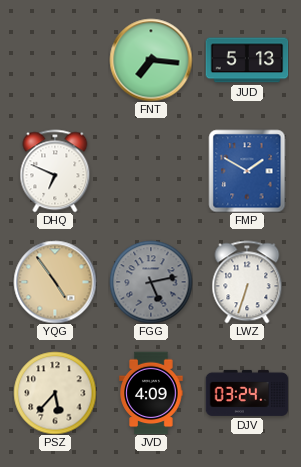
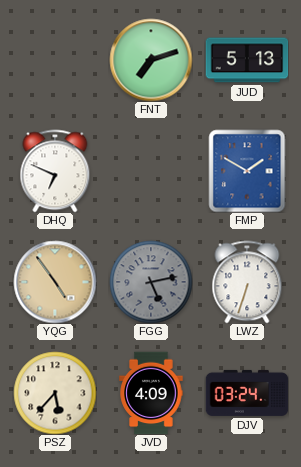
FNT: 7:16 -> 7:12
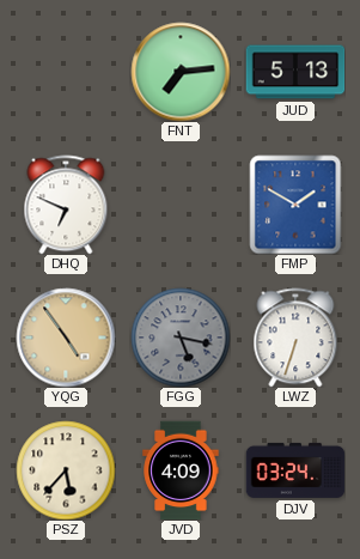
FNT: 7:12 -> 7:14
FGG: 5:13 -> 5:17
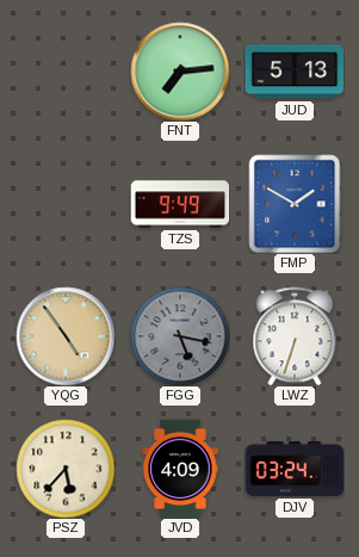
DHQ: 6:49 -> none
TZS: none -> 9:49
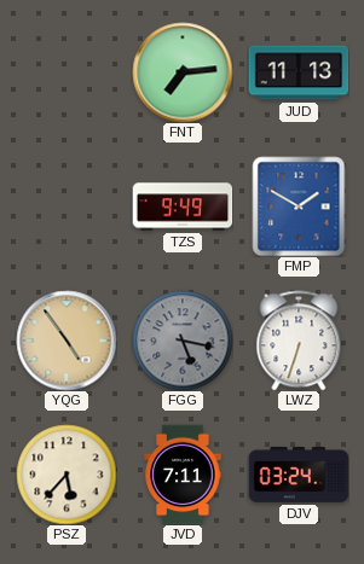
JUD: 5:13 -> 11:13
JVD: 4:09 -> 7:11
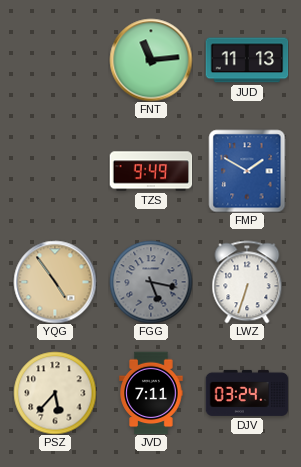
FNT: 7:14 -> 11:14
